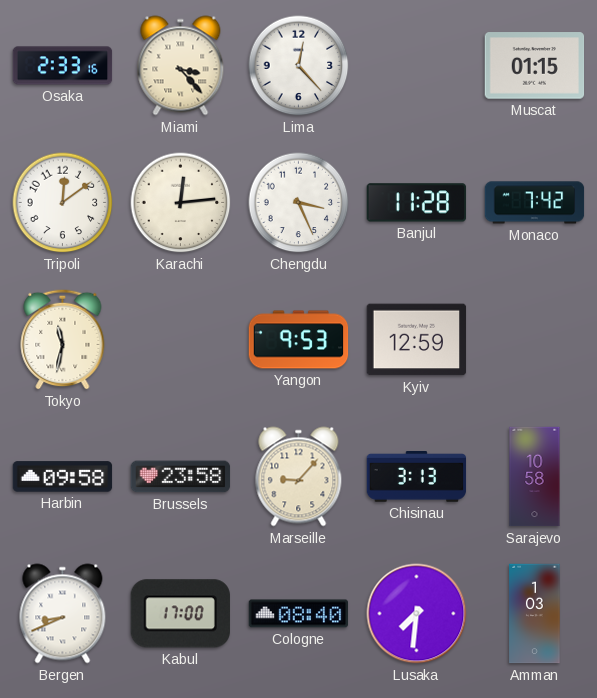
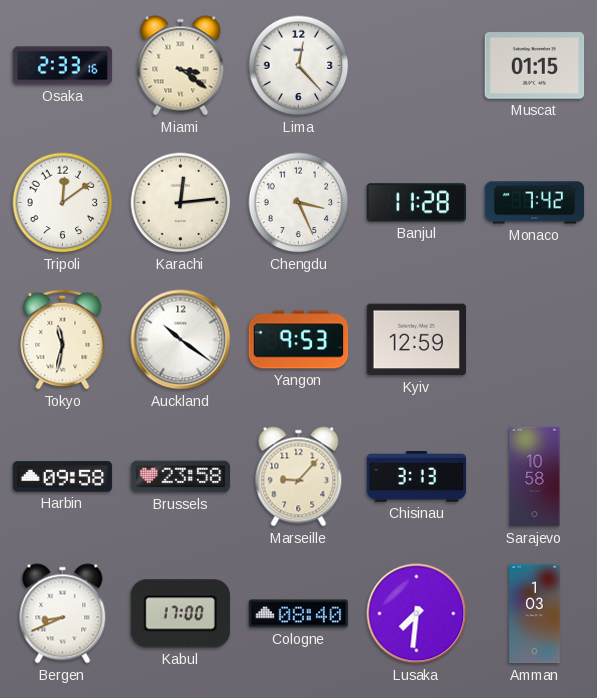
Miami: 3:23 -> 3:21
Auckland: none -> 10:21
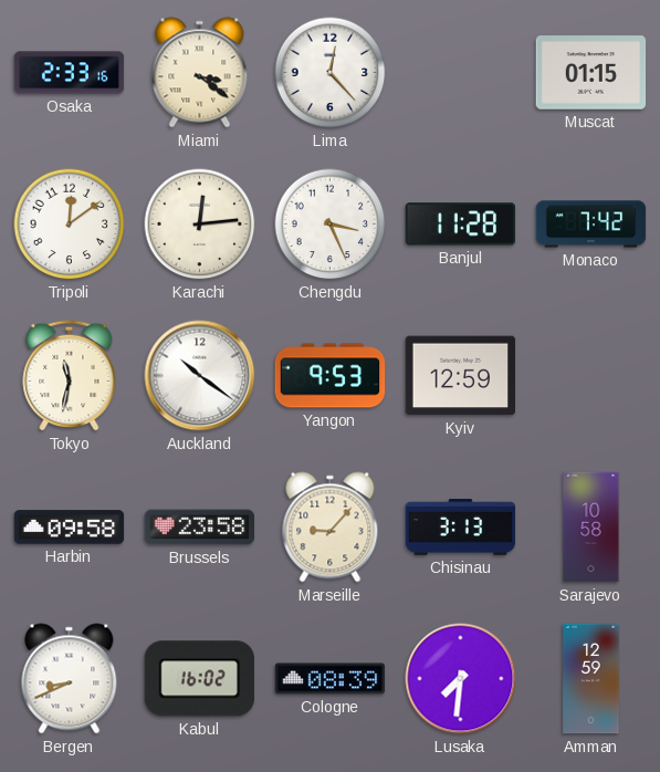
Kabul: 17:00 -> 16:02
Cologne: 08:40 -> 08:39
Amman: 1:03 -> 12:59
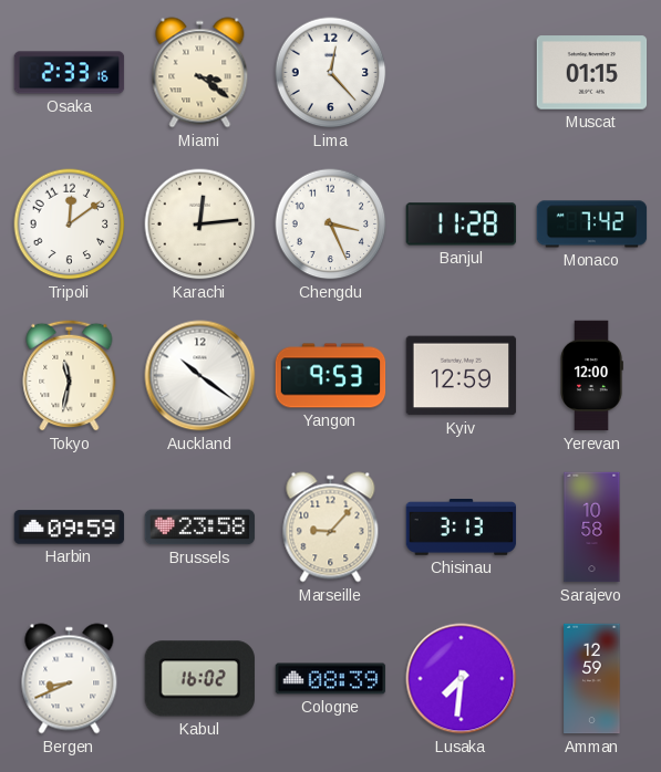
Yerevan: none -> 12:00
Harbin: 09:58 -> 09:59
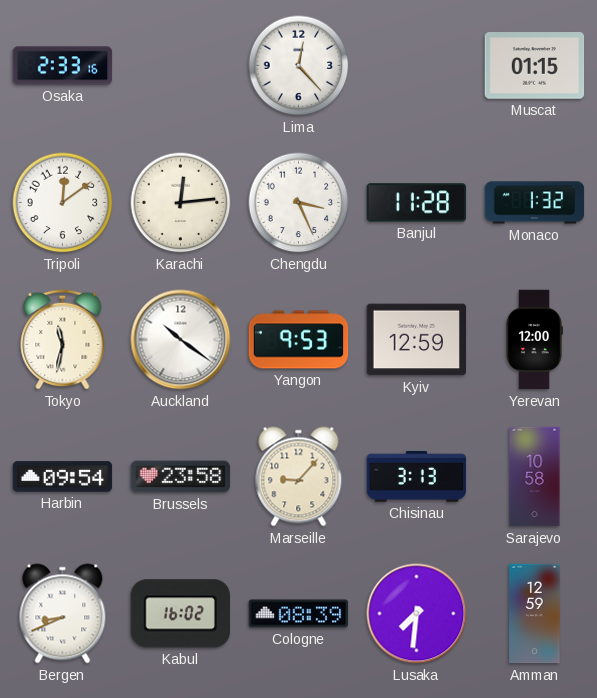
Miami: 3:21 -> none
Monaco: 7:42 -> 1:32
Harbin: 09:59 -> 09:54
